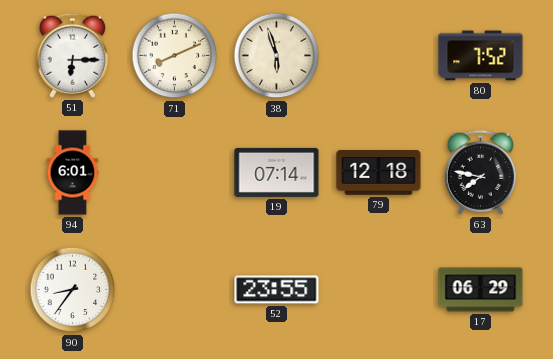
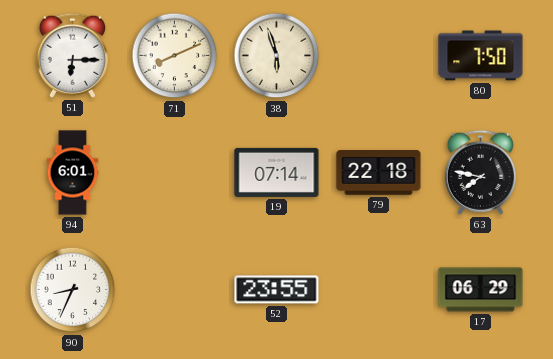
80: 7:52 -> 7:50
79: 12:18 -> 22:18
90: 8:36 -> 8:34
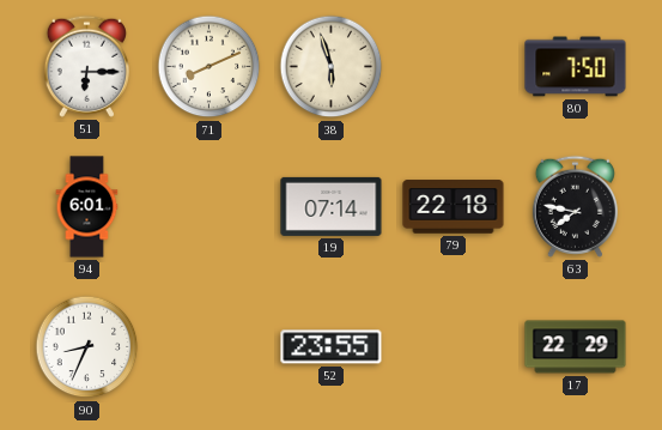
17: 06:29 -> 22:29
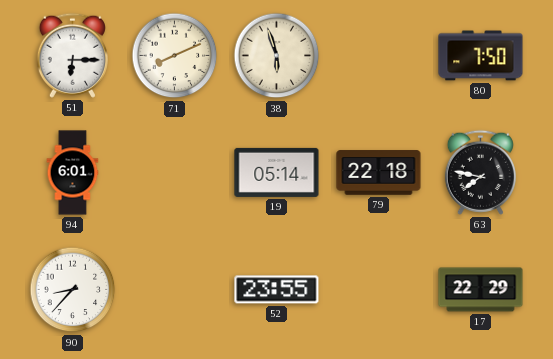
19: 07:14 -> 05:14
90: 8:34 -> 8:37
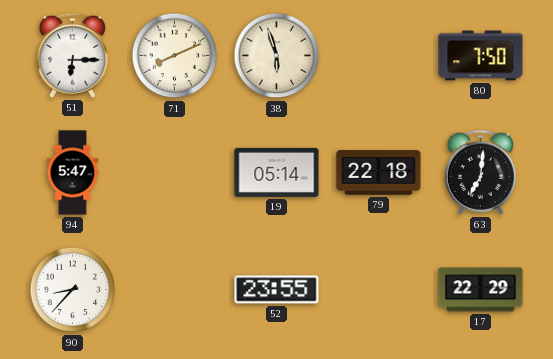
94: 6:01 -> 5:47
63: 7:47 -> 7:01
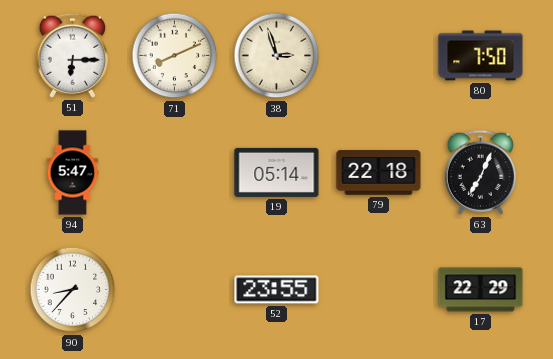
38: 5:57 -> 2:57
63: 7:01 -> 7:04
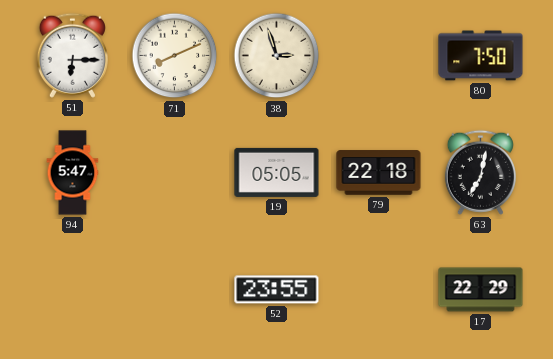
19: 05:14 -> 05:05
63: 7:04 -> 7:02
90: 8:37 -> none
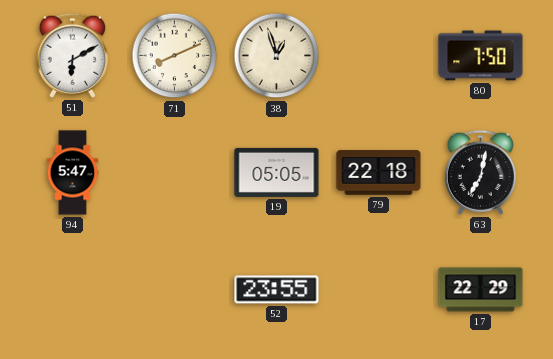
51: 6:15 -> 6:10
38: 2:57 -> 12:57
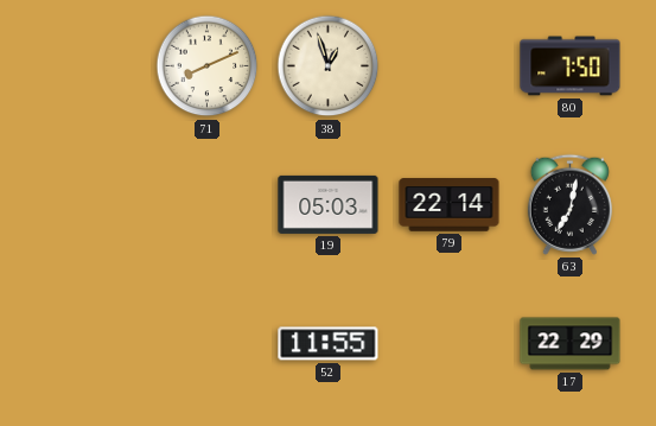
51: 6:10 -> none
94: 5:47 -> none
19: 05:05 -> 05:03
79: 22:18 -> 22:14
52: 23:55 -> 11:55
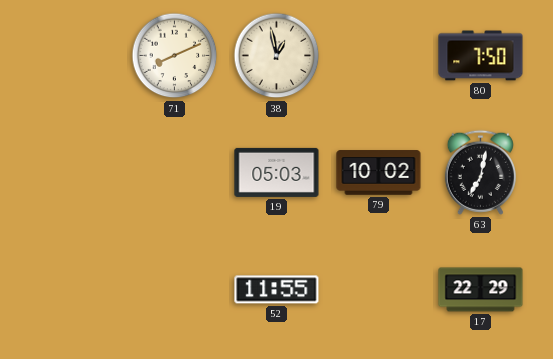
38: 12:57 -> 12:58
79: 22:14 -> 10:02
